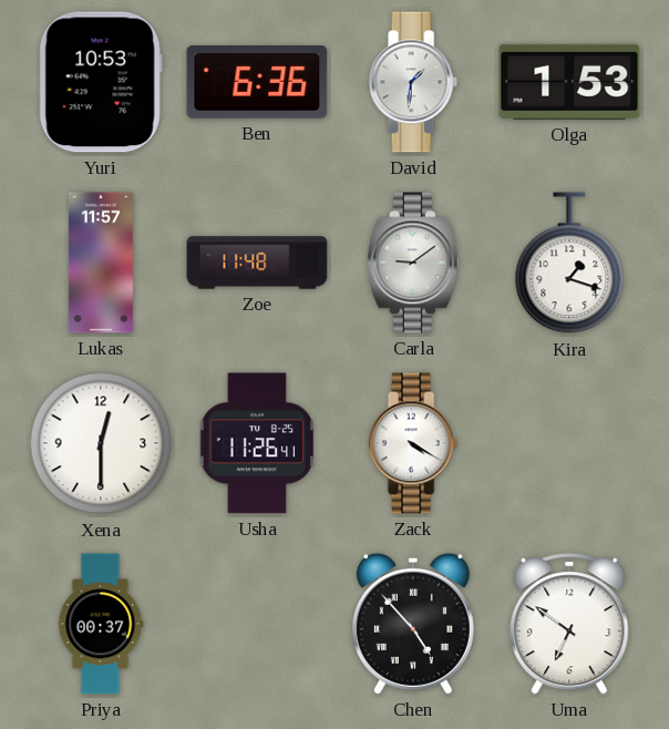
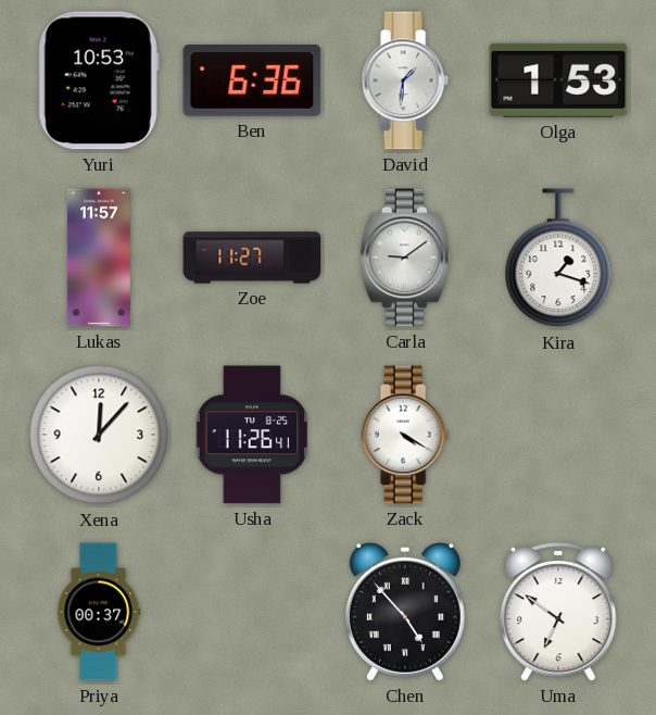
Zoe: 11:48 -> 11:27
Xena: 12:30 -> 12:07
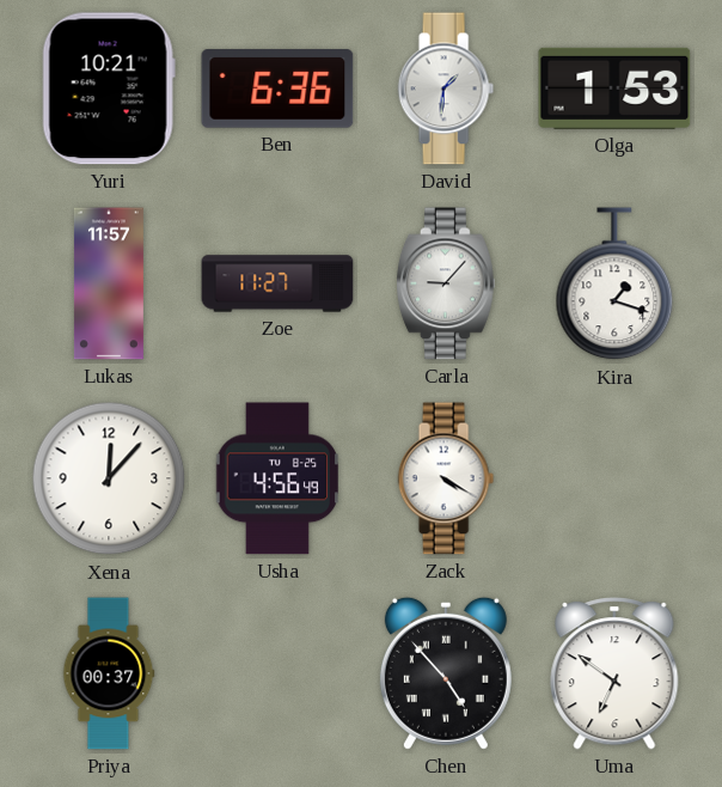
Yuri: 10:53 -> 10:21
Carla: 9:09 -> 9:07
Usha: 11:26 -> 4:56
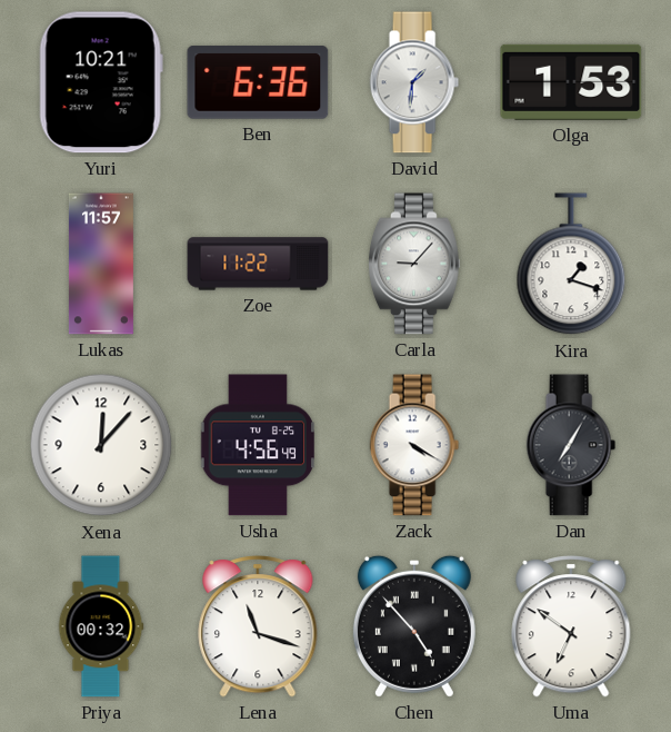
Zoe: 11:27 -> 11:22
Dan: none -> 7:05
Priya: 00:37 -> 00:32
Lena: none -> 11:18
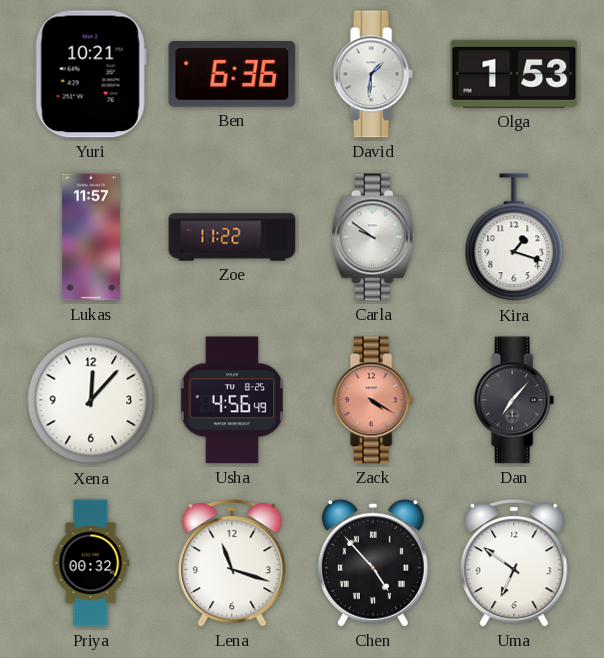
Carla: 9:07 -> 9:51
Zack dial: white -> salmon
Dan: 7:05 -> 7:07
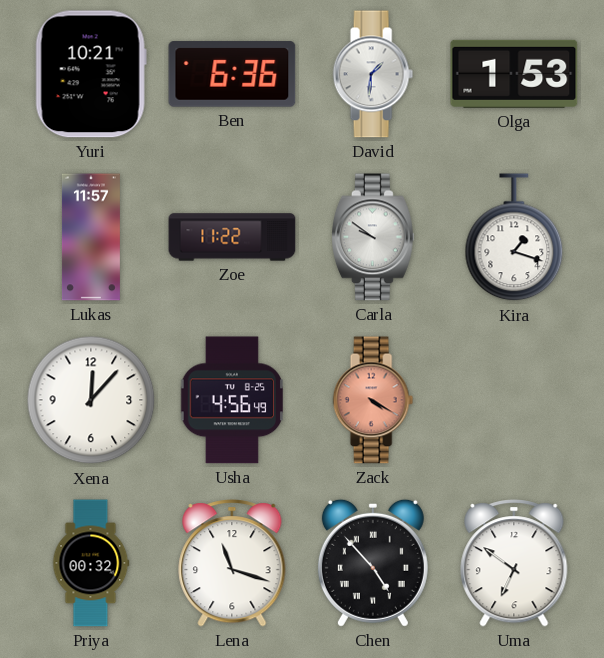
Dan: 7:07 -> none
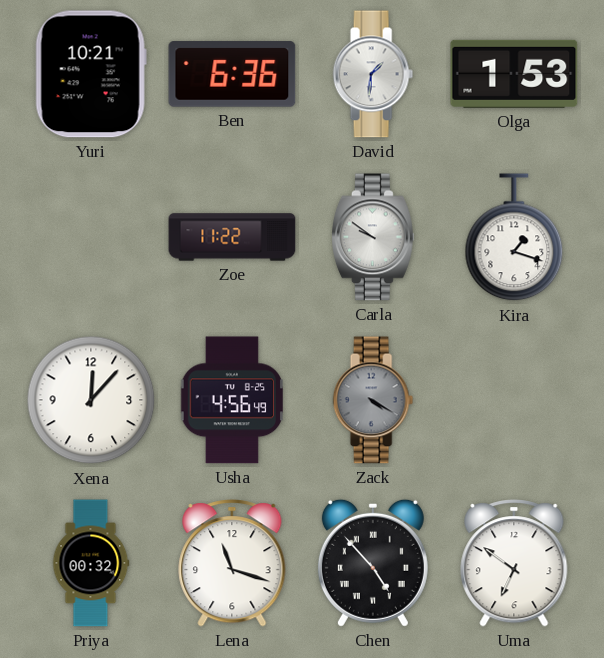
Lukas: 11:57 -> none
Zack dial: salmon -> grey
